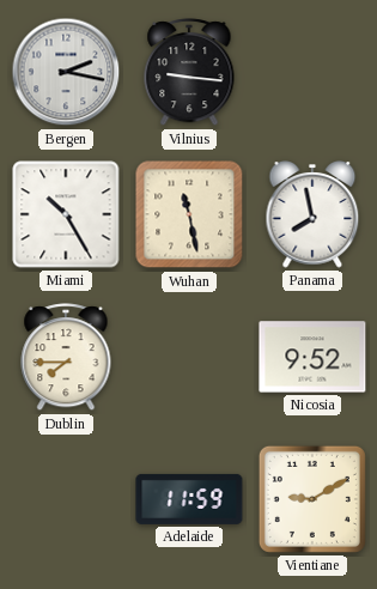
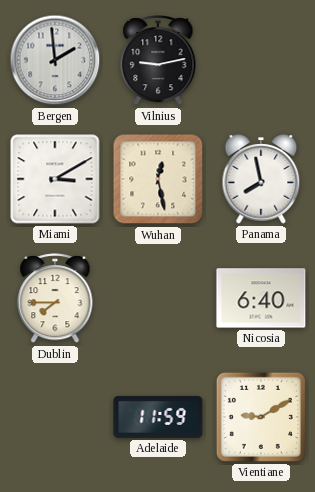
Bergen: 2:17 -> 1:59
Vilnius: 9:16 -> 9:13
Miami: 10:25 -> 3:10
Wuhan: 11:28 -> 12:28
Nicosia: 9:52 -> 6:40
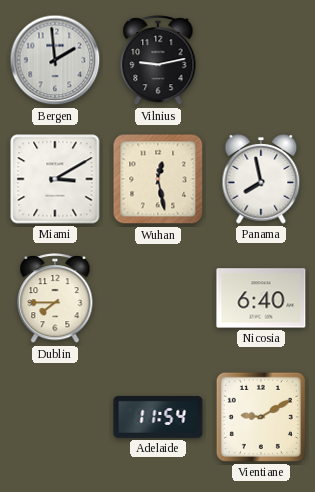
Adelaide: 11:59 -> 11:54
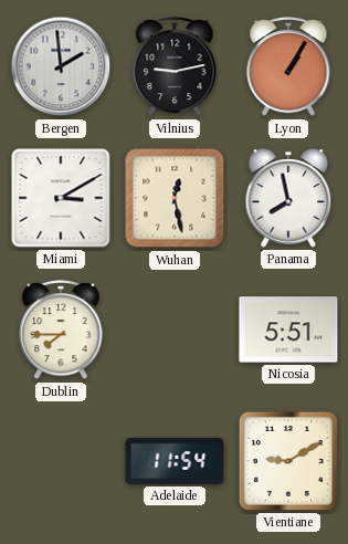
Lyon: none -> 1:05
Nicosia: 6:40 -> 5:51
